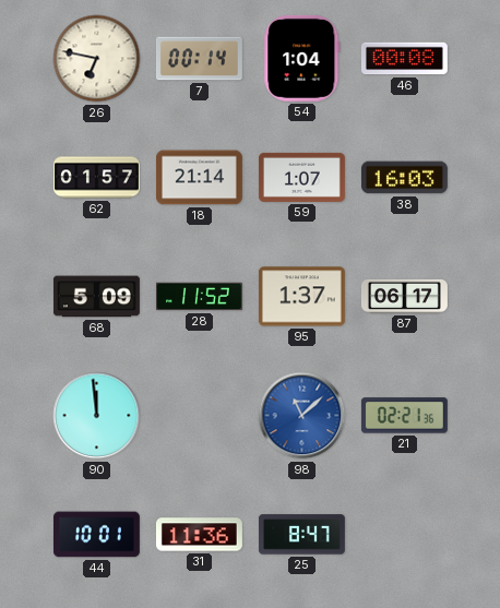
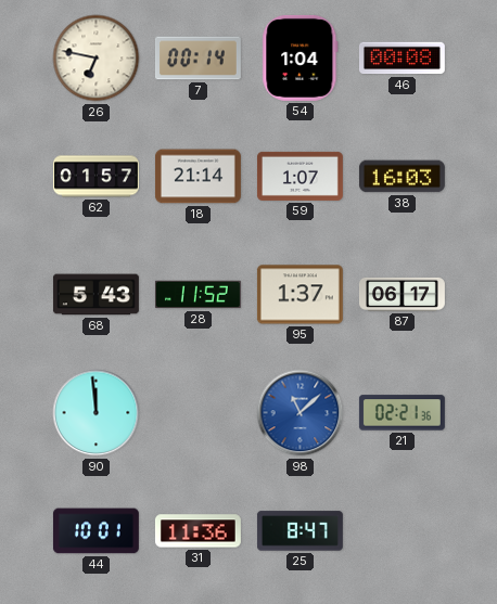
68: 5:09 -> 5:43
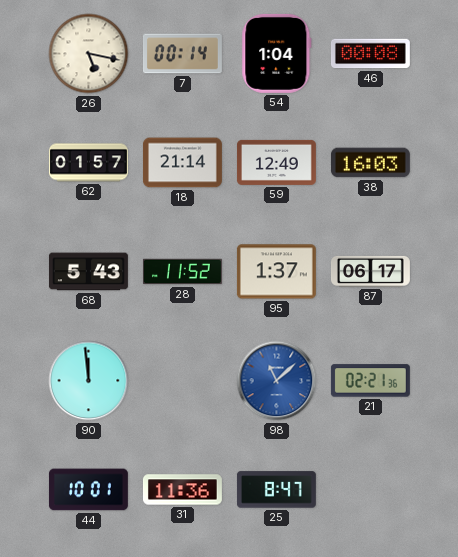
26: 6:47 -> 5:17
59: 1:07 -> 12:49
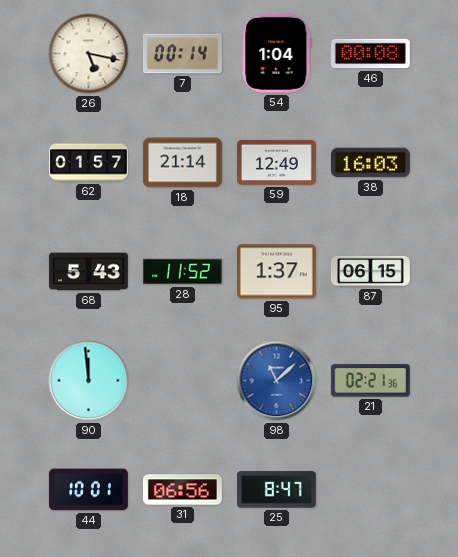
87: 06:17 -> 06:15
31: 11:36 -> 06:56
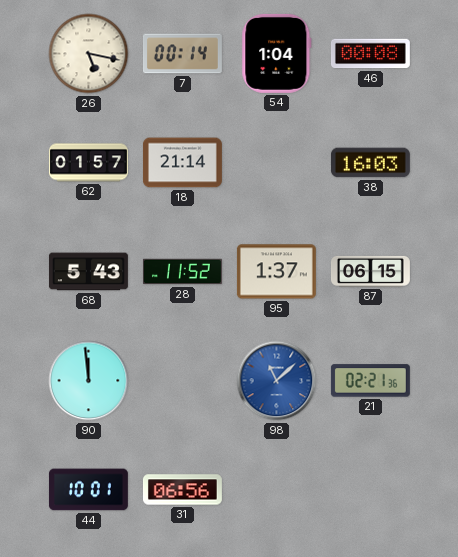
59: 12:49 -> none
25: 8:47 -> none
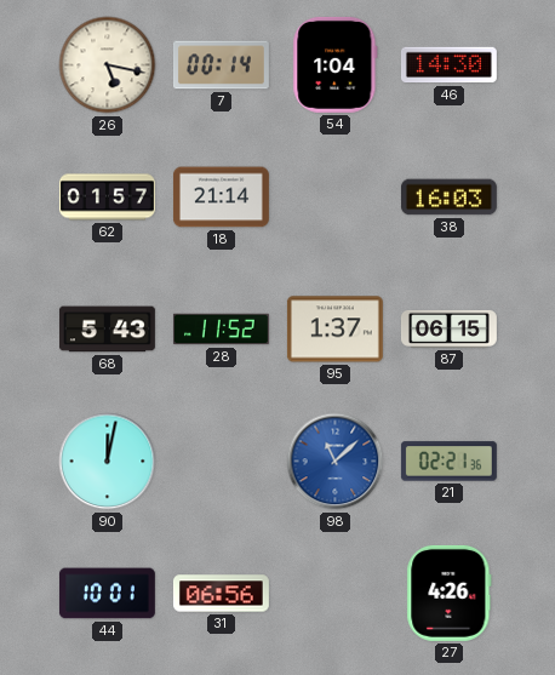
46: 00:08 -> 14:30
90: 11:59 -> 12:02
27: none -> 4:26
